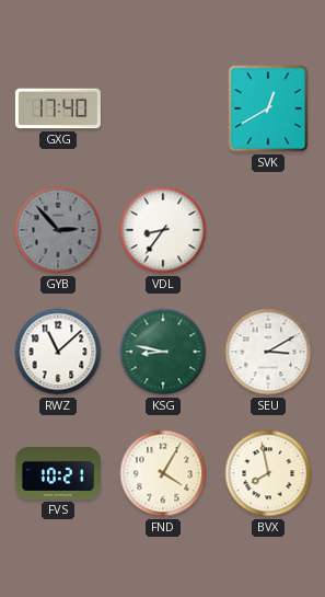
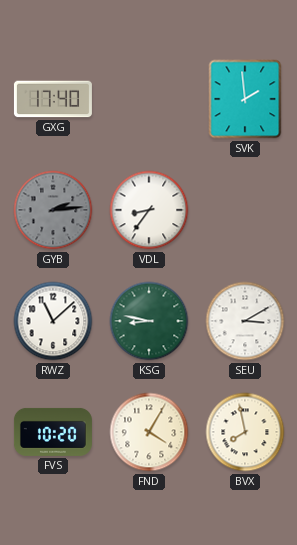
SVK: 12:40 -> 1:59
GYB: 2:53 -> 2:14
FVS: 10:21 -> 10:20
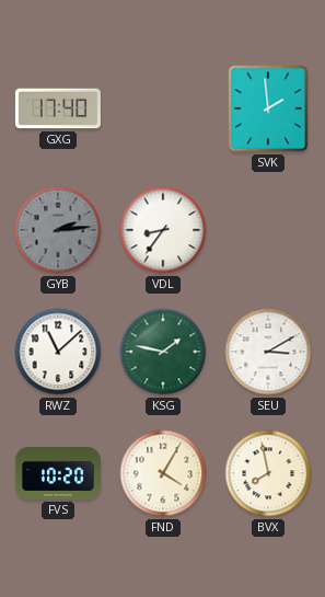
KSG: 8:47 -> 1:47
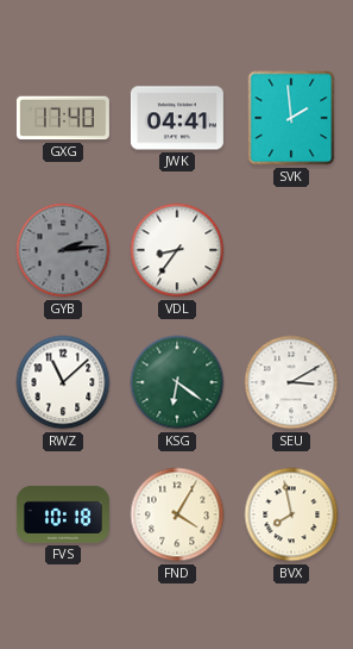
JWK: none -> 04:41
KSG: 1:47 -> 6:21
FVS: 10:20 -> 10:18
